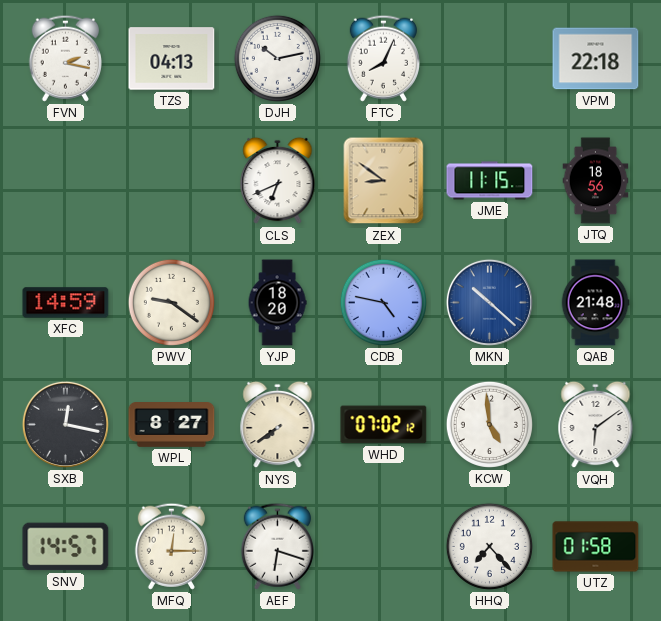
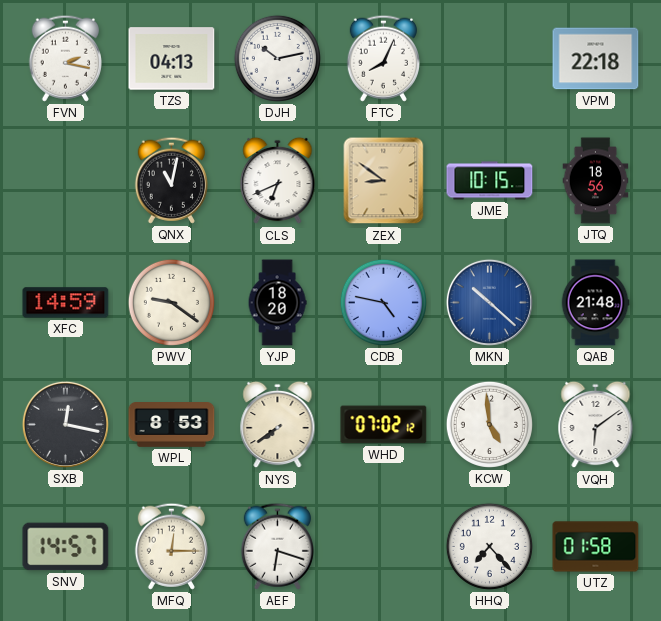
QNX: none -> 11:02
JME: 11:15 -> 10:15
WPL: 8:27 -> 8:53
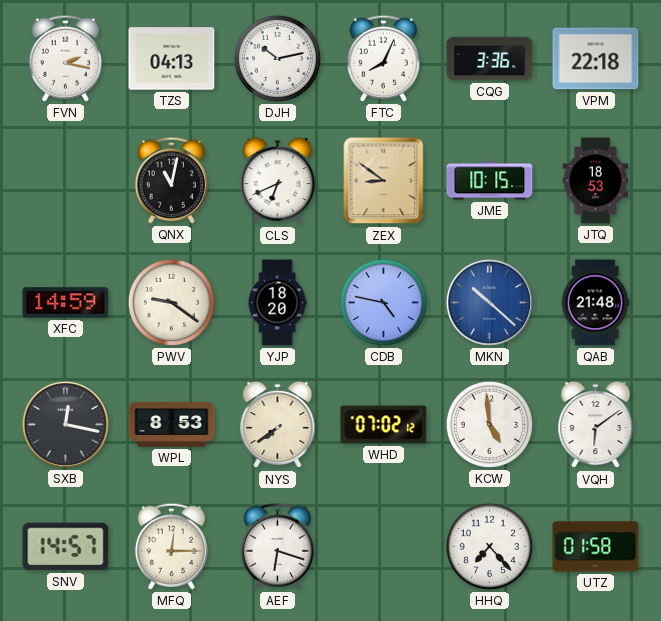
CQG: none -> 3:36
JTQ: 18:56 -> 18:53
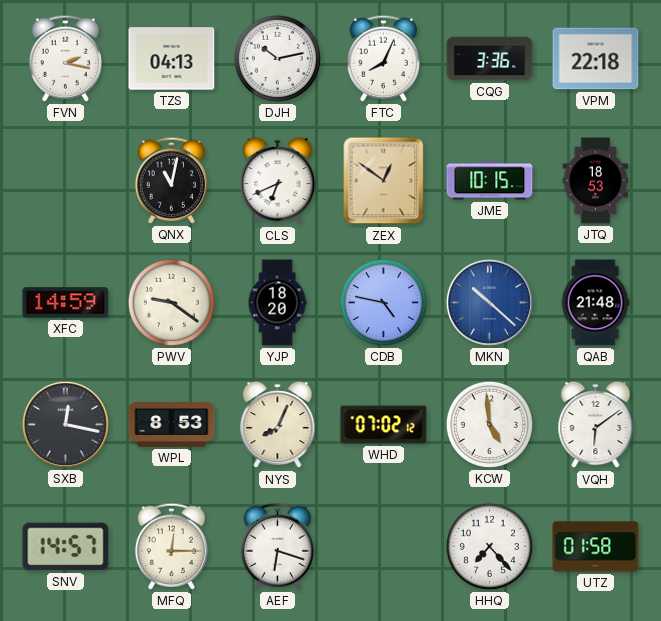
ZEX: 8:51 -> 12:51
NYS: 7:39 -> 8:04
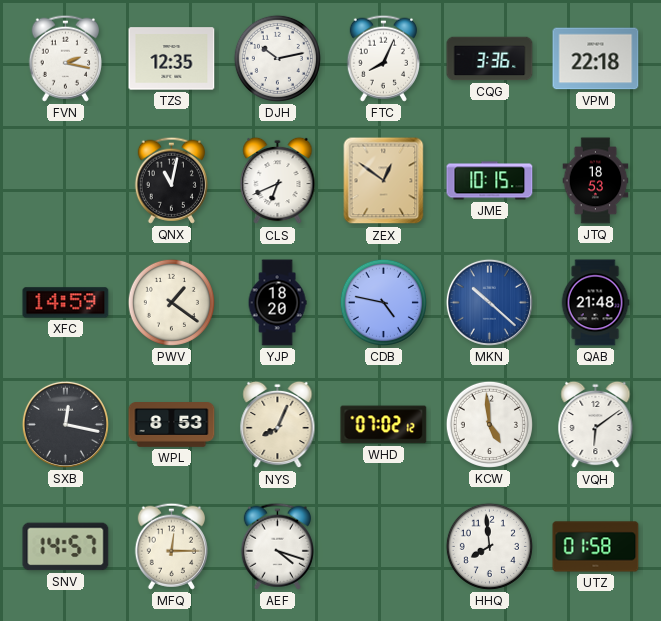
TZS: 04:13 -> 12:35
PWV: 9:21 -> 1:21
AEF: 6:18 -> 4:18
HHQ: 7:23 -> 7:59
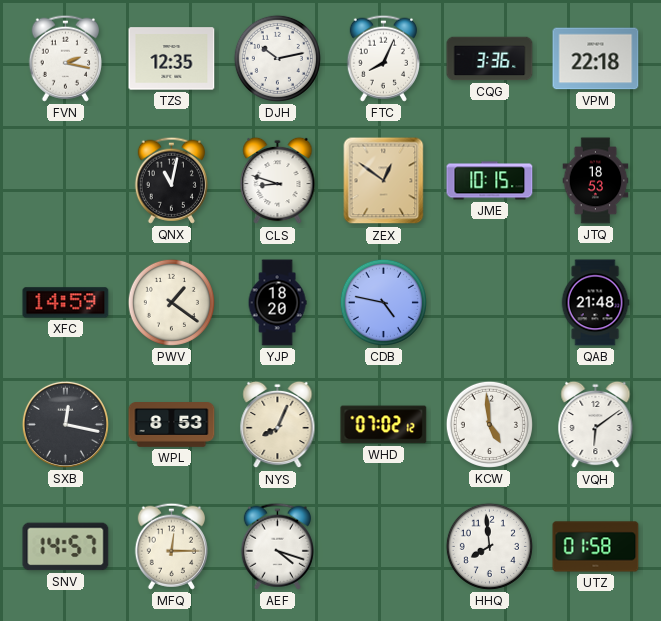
CLS: 6:41 -> 8:48
MKN: 10:22 -> none
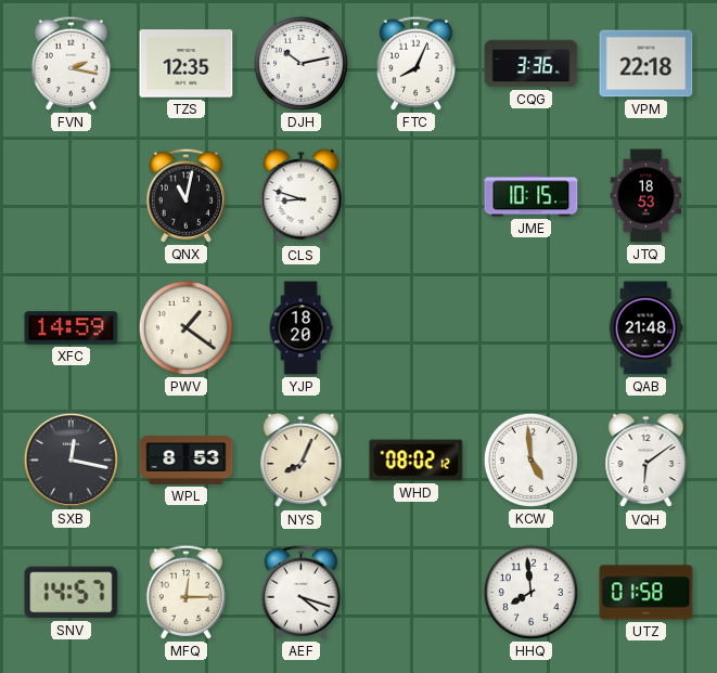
ZEX: 12:51 -> none
CDB: 4:47 -> none
WHD: 07:02 -> 08:02
